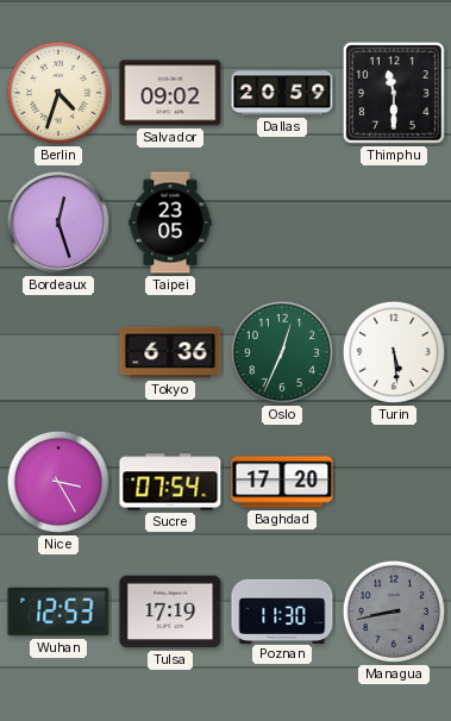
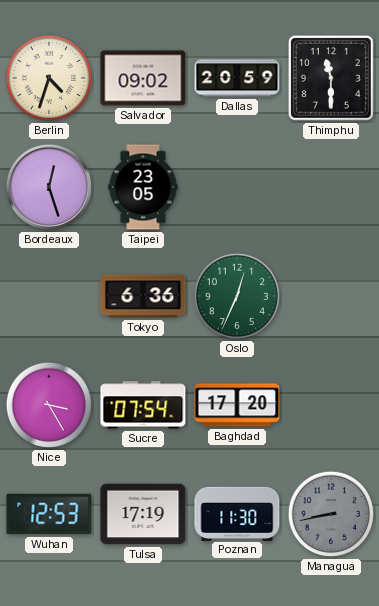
Turin: 5:29 -> none
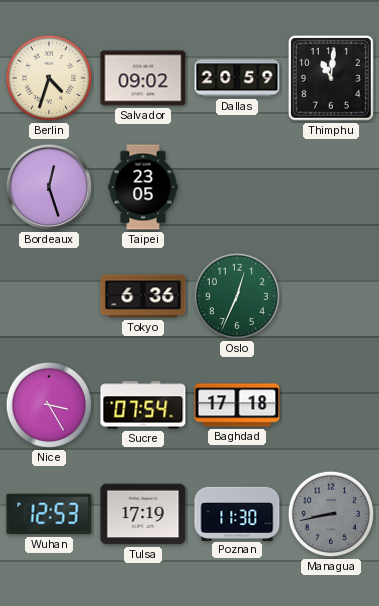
Thimphu: 11:30 -> 11:01
Baghdad: 17:20 -> 17:18
